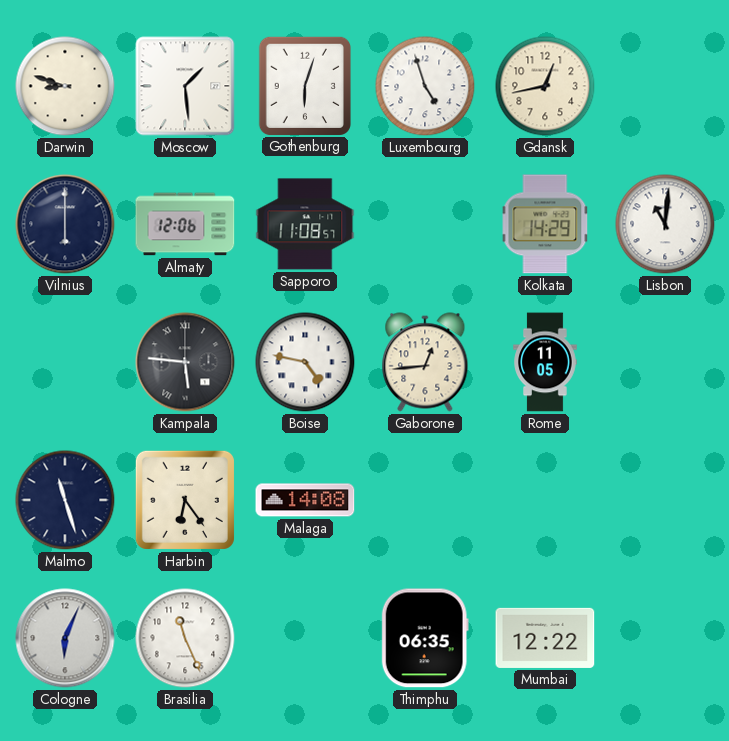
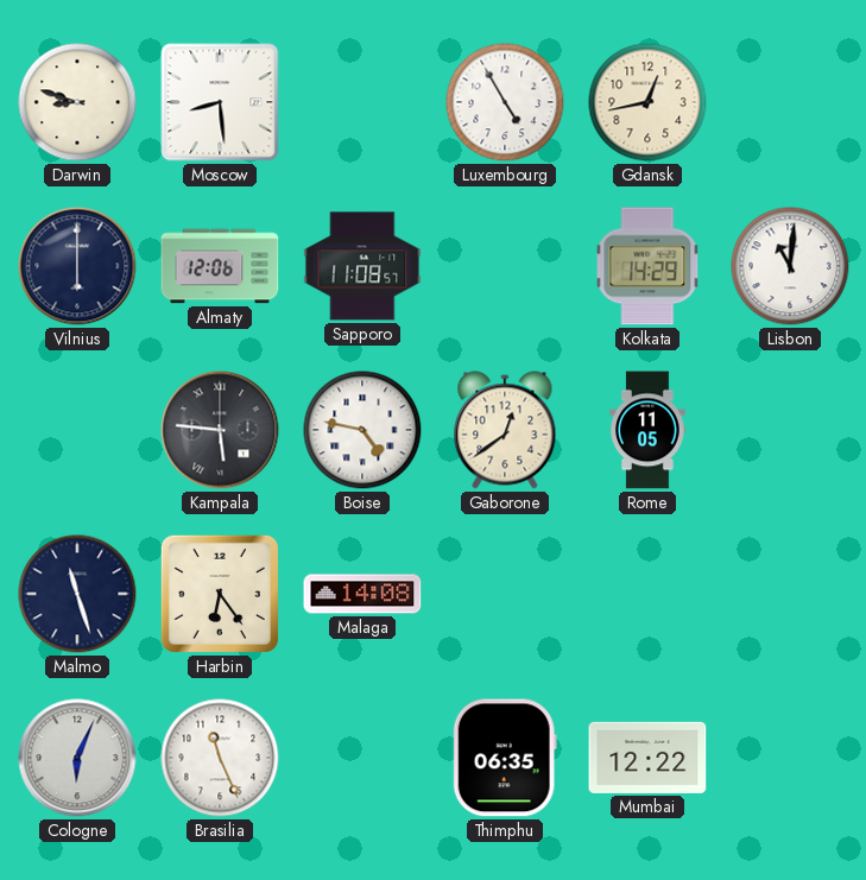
Moscow: 1:29 -> 8:29
Gothenburg: 6:03 -> none
Luxembourg: 4:57 -> 4:55
Gaborone: 12:44 -> 12:39
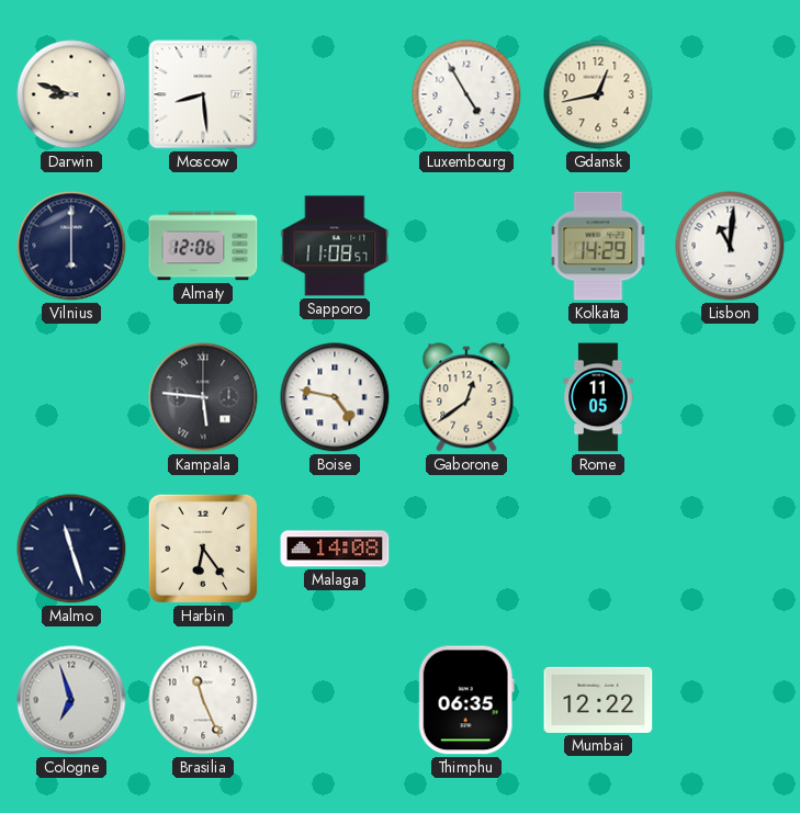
Cologne: 6:04 -> 6:57
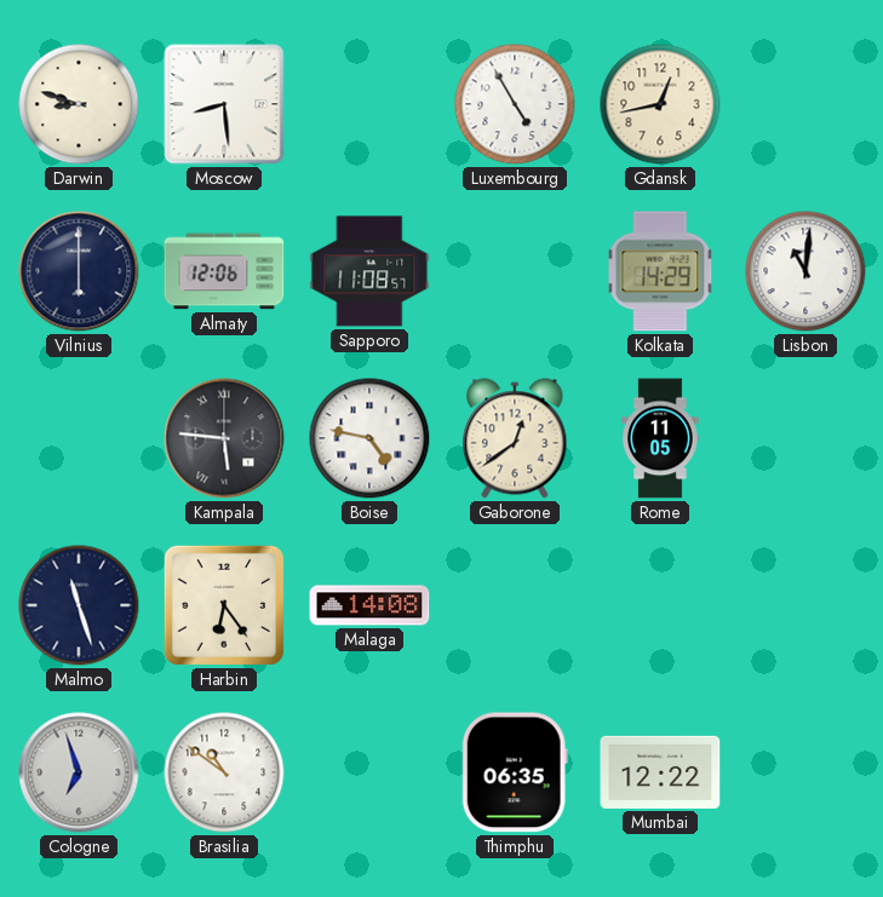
Brasilia: 11:26 -> 10:51
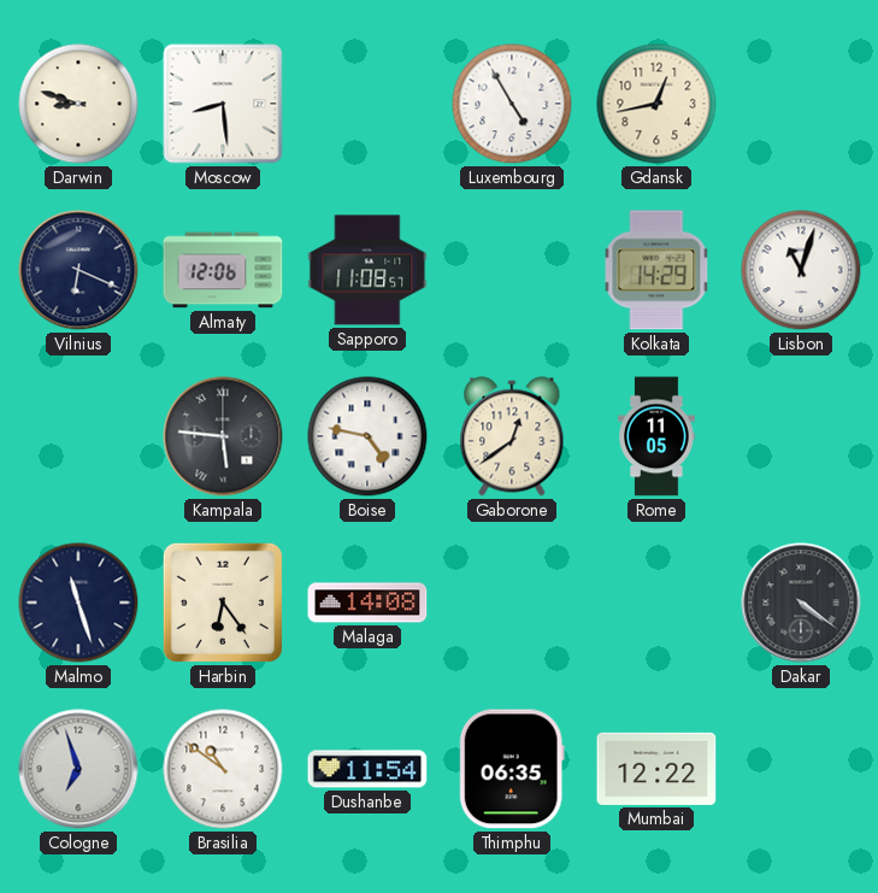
Vilnius: 6:00 -> 6:19
Lisbon: 11:01 -> 11:03
Dakar: none -> 4:21
Dushanbe: none -> 11:54
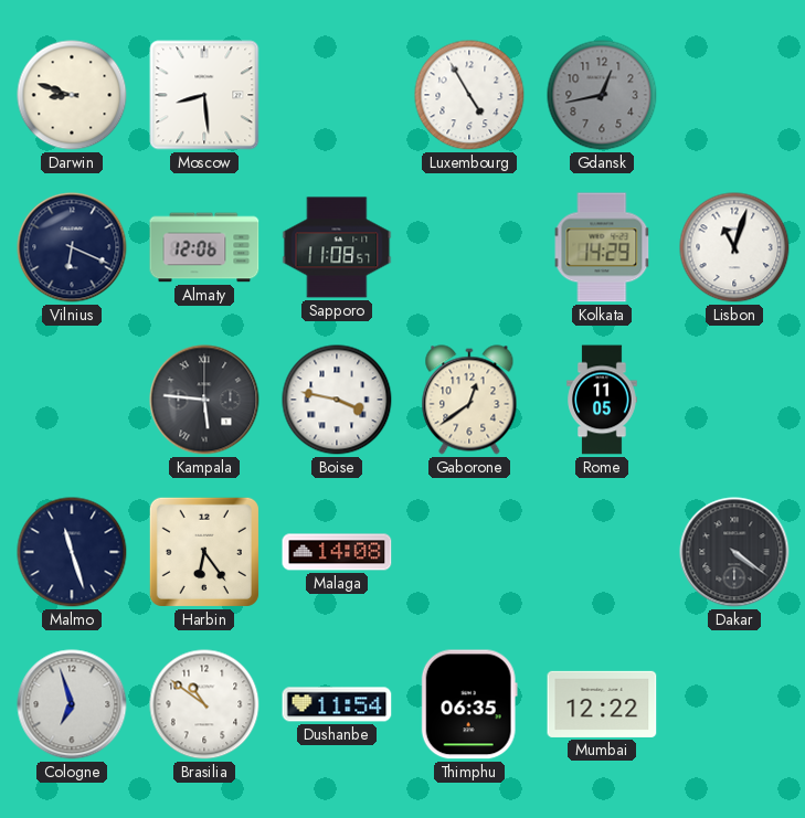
Gdansk dial: cream -> grey
Boise: 4:47 -> 3:47
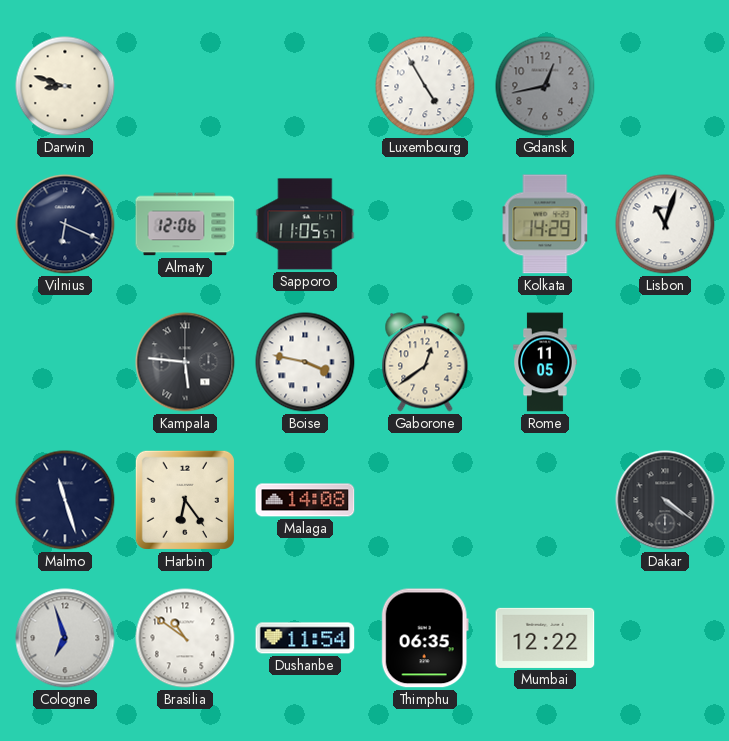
Moscow: 8:29 -> none
Sapporo: 11:08 -> 11:05
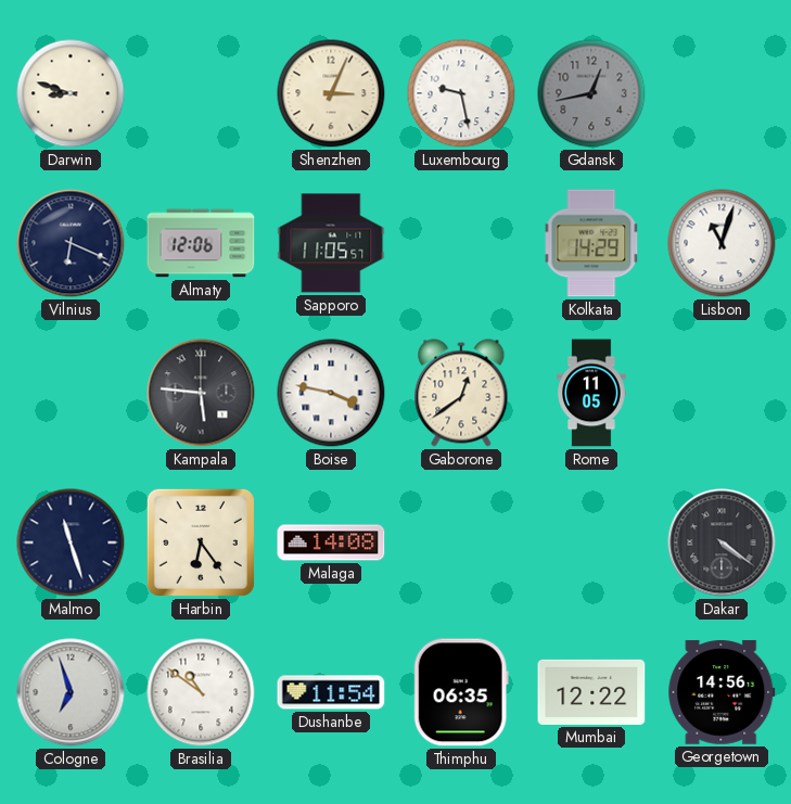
Shenzhen: none -> 3:04
Luxembourg: 4:55 -> 9:28
Georgetown: none -> 14:56
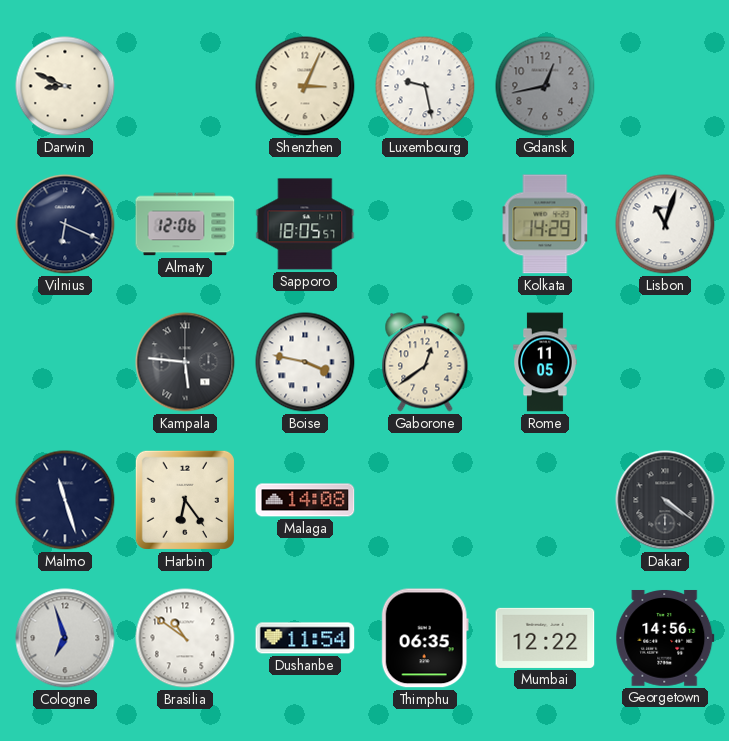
Darwin: 8:48 -> 8:49
Sapporo: 11:05 -> 18:05
